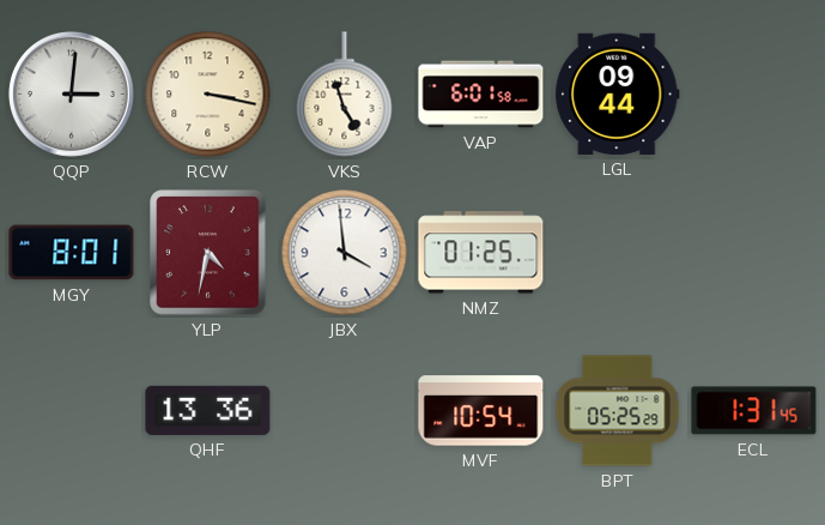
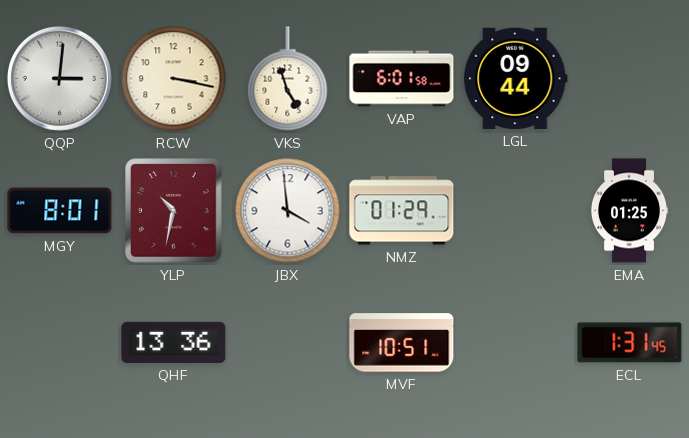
YLP: 4:32 -> 10:32
NMZ: 01:25 -> 01:29
EMA: none -> 01:25
MVF: 10:54 -> 10:51
BPT: 05:25 -> none
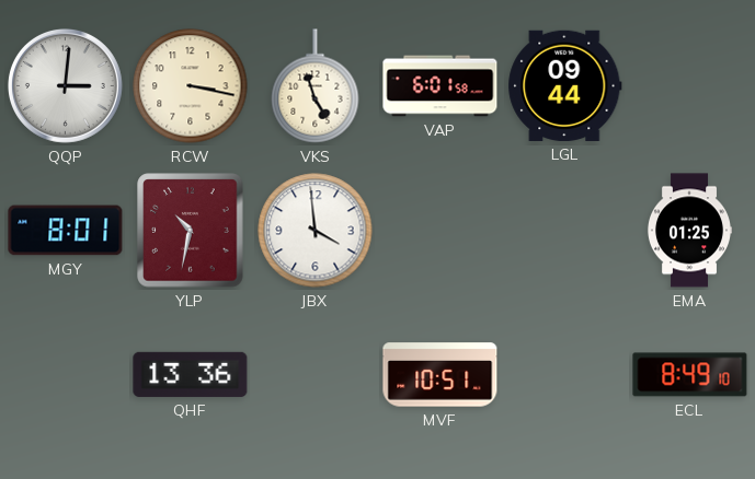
NMZ: 01:29 -> none
ECL: 1:31 -> 8:49
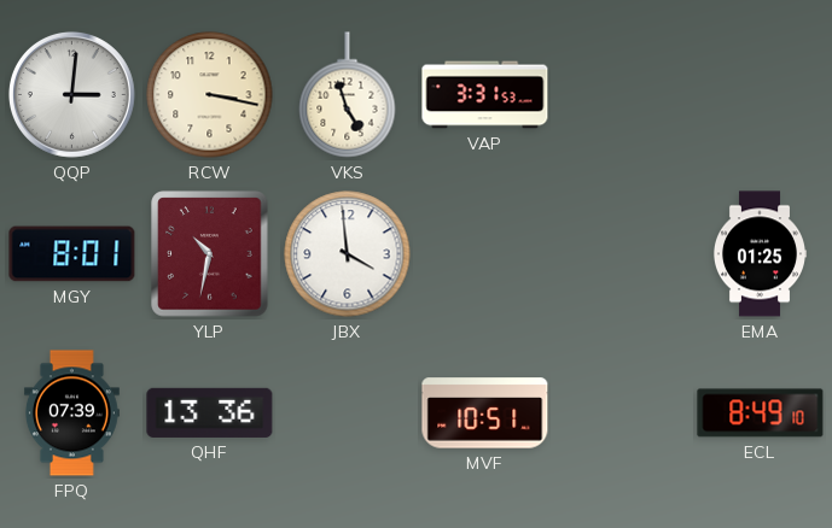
VAP: 6:01 -> 3:31
LGL: 09:44 -> none
FPQ: none -> 07:39
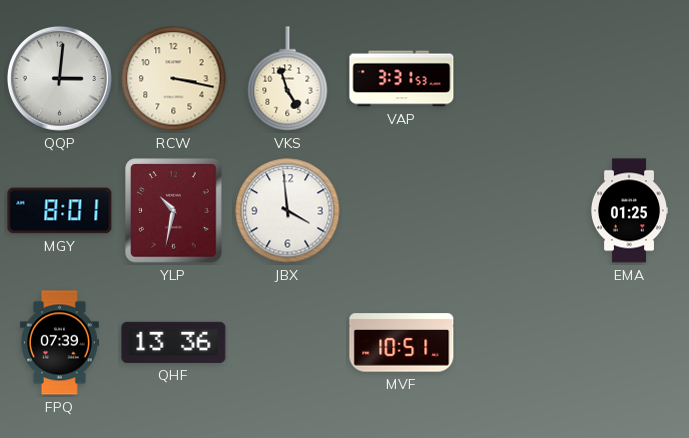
ECL: 8:49 -> none
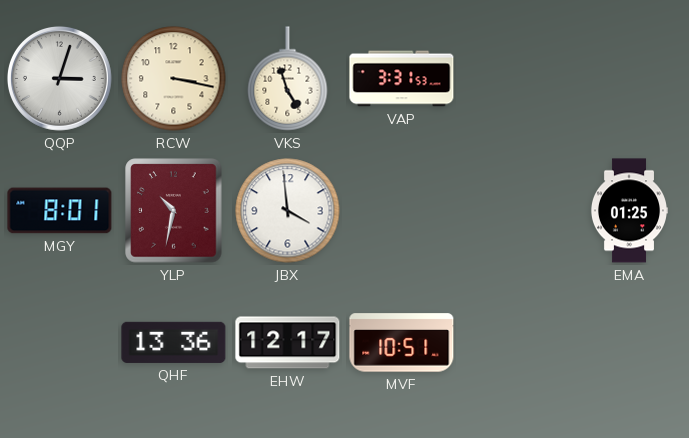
QQP: 3:01 -> 3:03
FPQ: 07:39 -> none
EHW: none -> 12:17
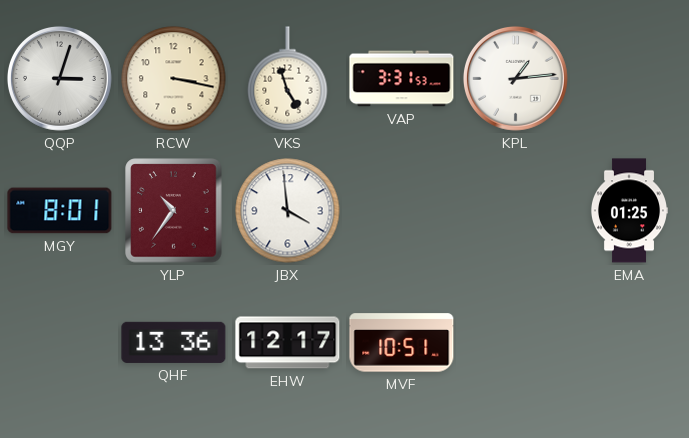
KPL: none -> 1:14
YLP: 10:32 -> 10:36
